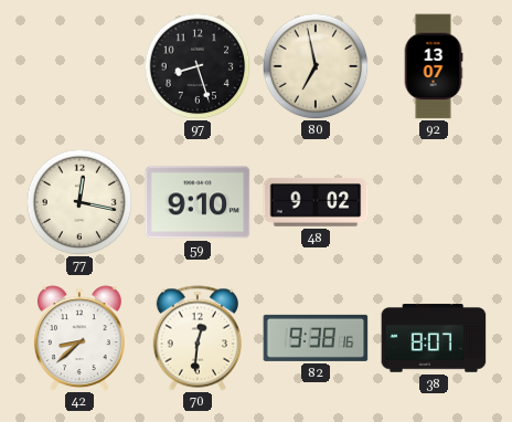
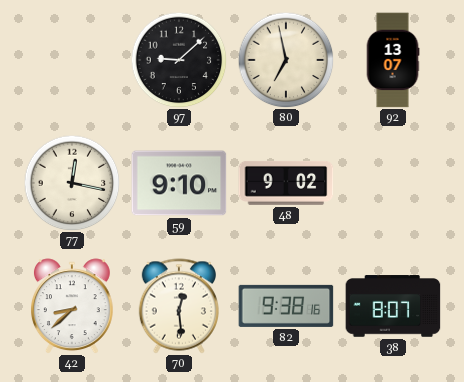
97: 8:27 -> 9:08
70: 12:31 -> 12:29
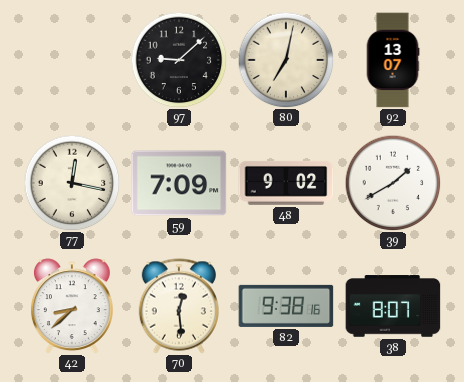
80: 6:58 -> 7:02
59: 9:10 -> 7:09
39: none -> 1:40
